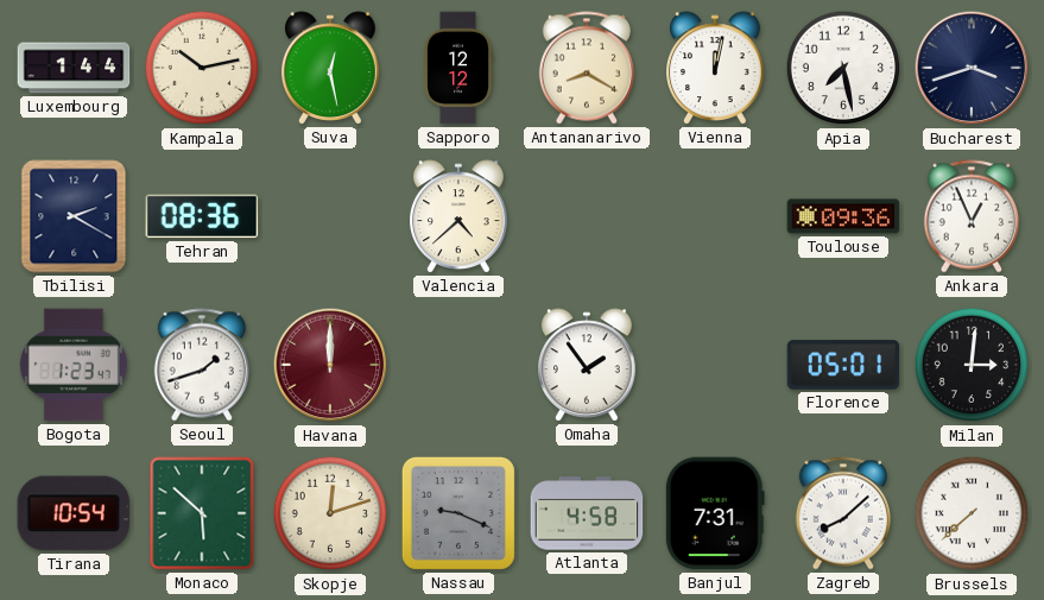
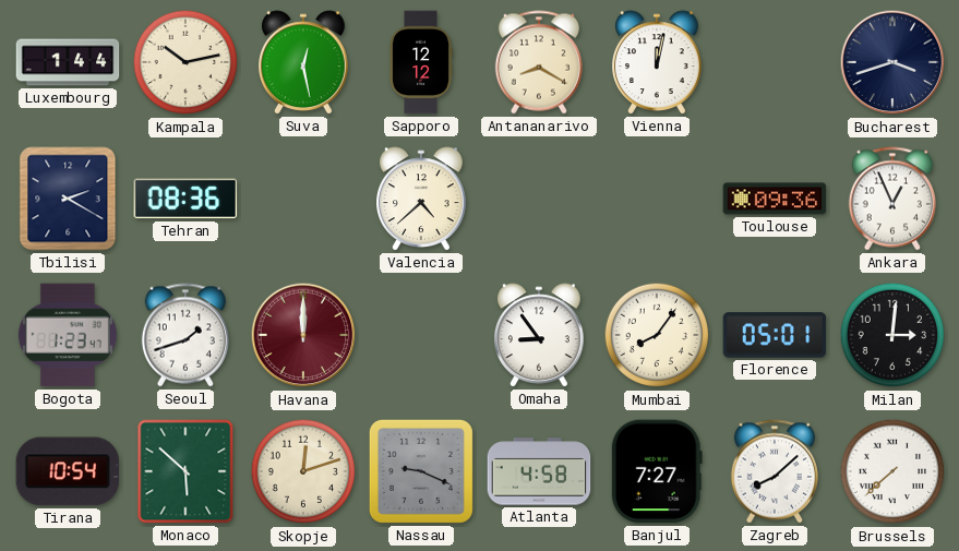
Apia: 7:28 -> none
Omaha: 1:54 -> 8:54
Mumbai: none -> 8:06
Banjul: 7:31 -> 7:27
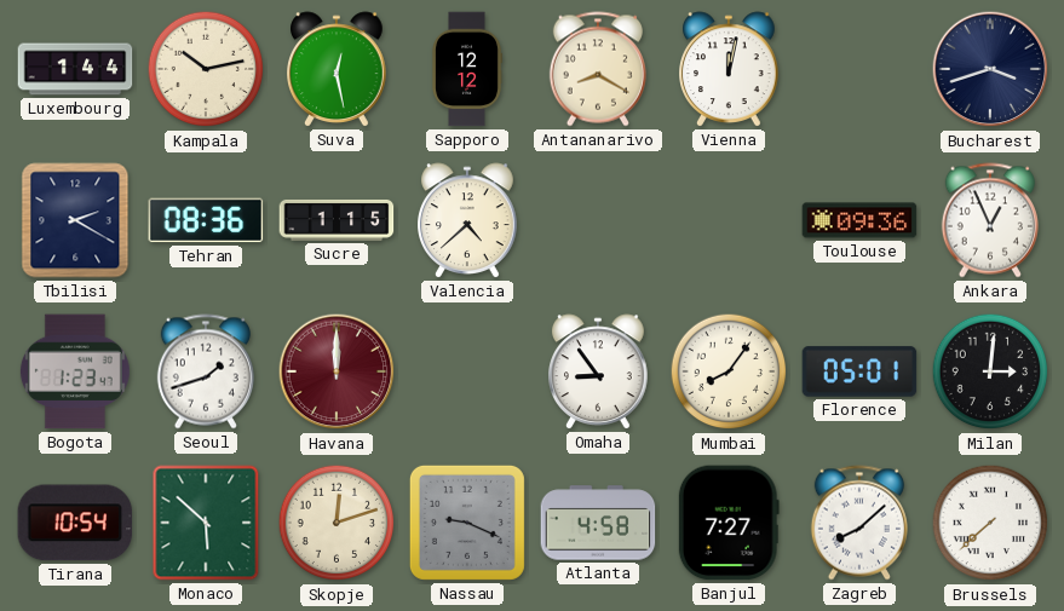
Sucre: none -> 1:15
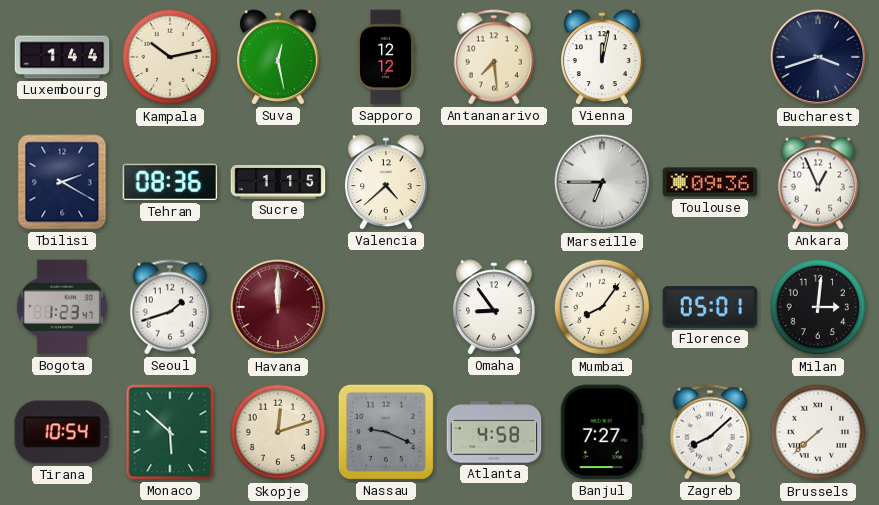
Antananarivo: 8:20 -> 7:29
Marseille: none -> 6:45
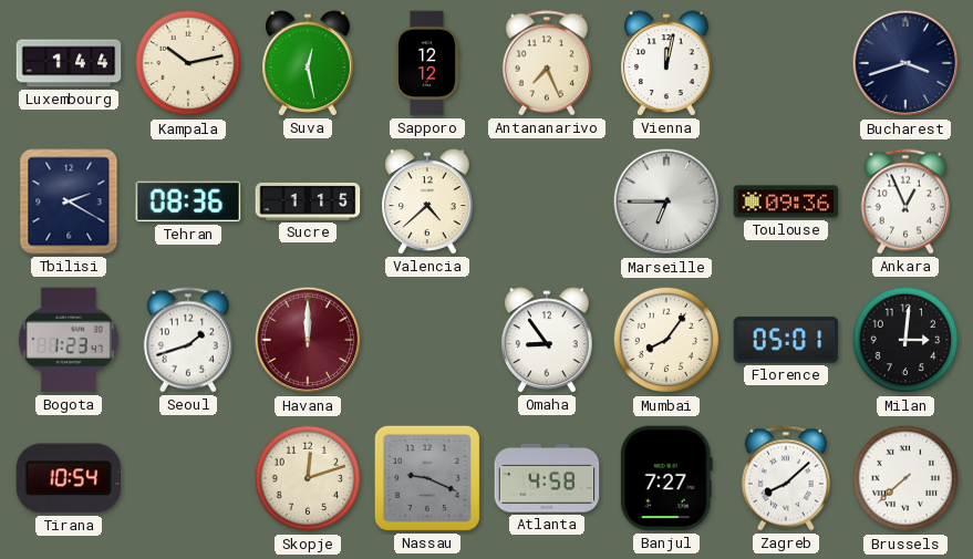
Antananarivo: 7:29 -> 7:26
Monaco: 5:52 -> none
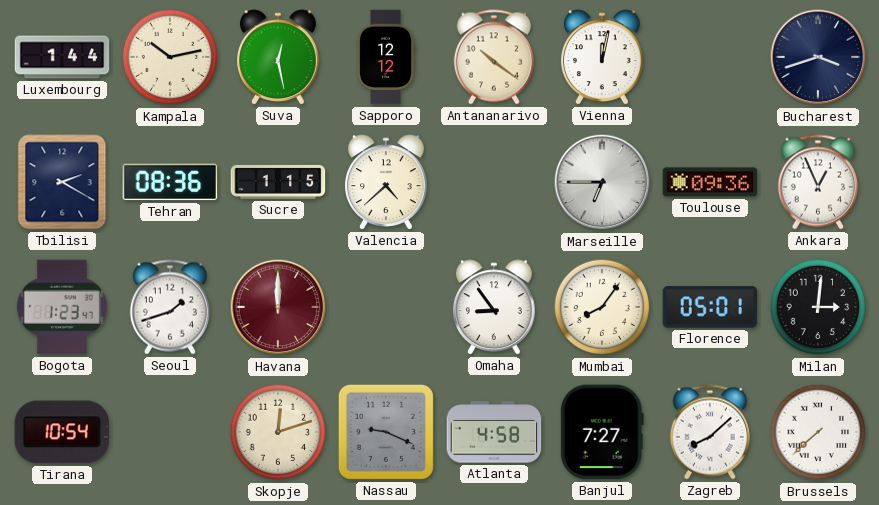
Antananarivo: 7:26 -> 10:21
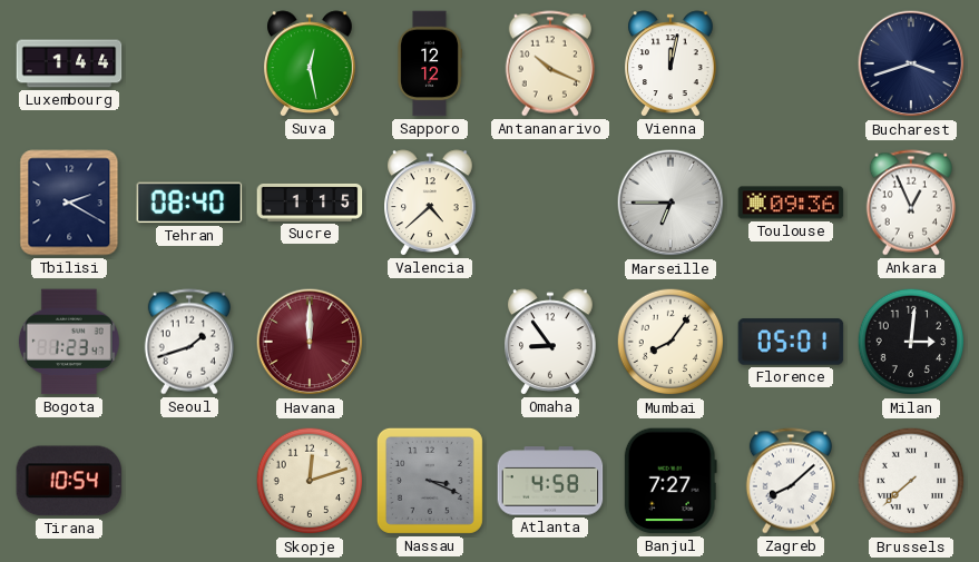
Kampala: 10:13 -> none
Antananarivo: 10:21 -> 10:19
Tehran: 08:36 -> 08:40
Nassau: 9:19 -> 3:19
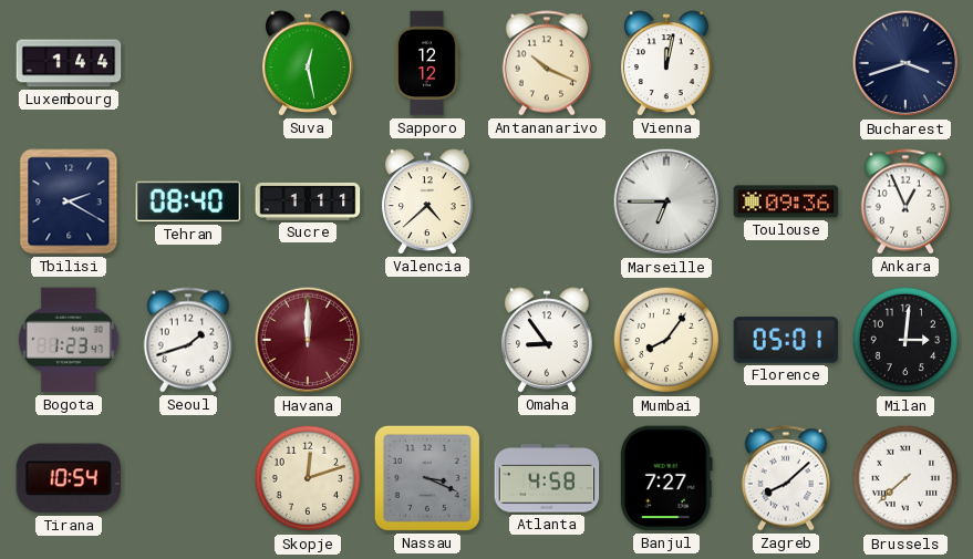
Sucre: 1:15 -> 1:11
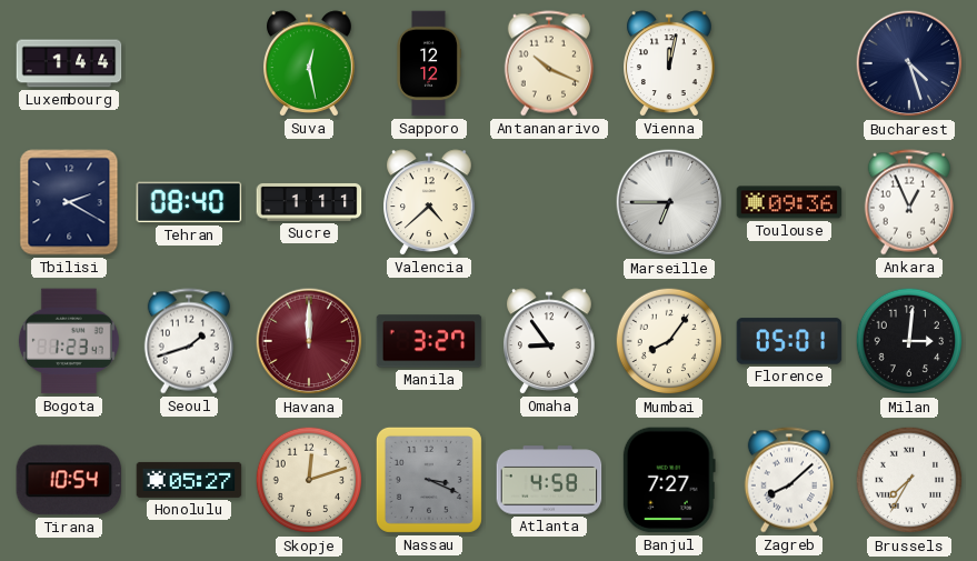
Bucharest: 3:42 -> 4:27
Manila: none -> 3:27
Honolulu: none -> 05:27
Brussels: 7:38 -> 7:35
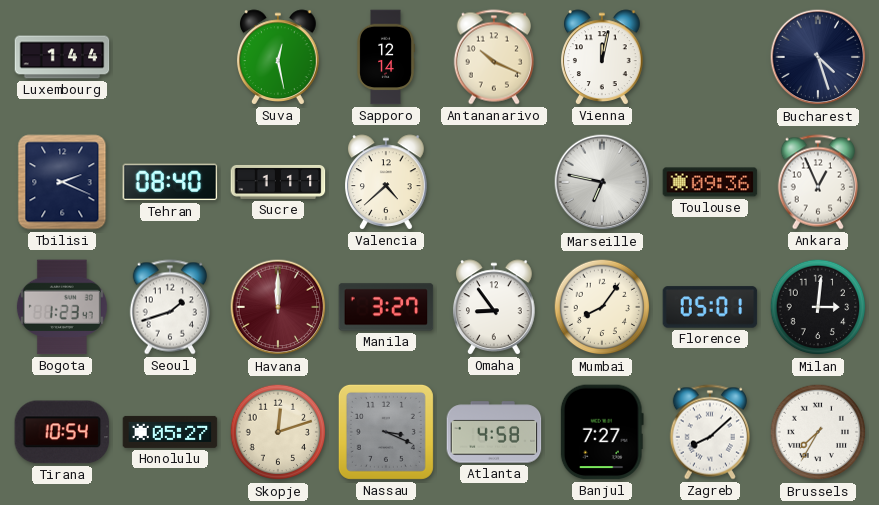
Sapporo: 12:12 -> 12:14
Tbilisi: 2:20 -> 2:19
Marseille: 6:45 -> 6:47
